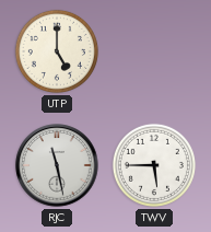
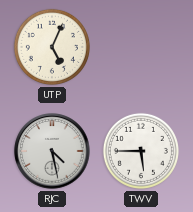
UTP: 5:00 -> 5:04
RJC: 11:28 -> 4:28
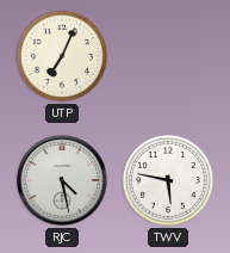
UTP: 5:04 -> 7:04
TWV: 5:45 -> 5:47
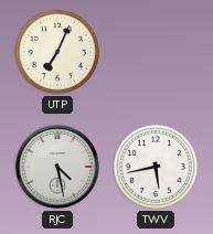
TWV: 5:47 -> 5:43
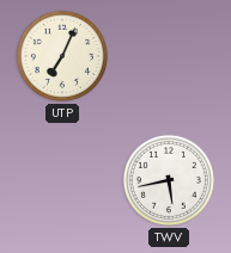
RJC: 4:28 -> none
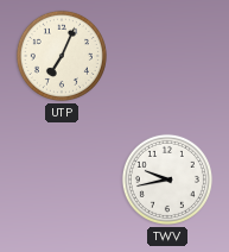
TWV: 5:43 -> 9:43
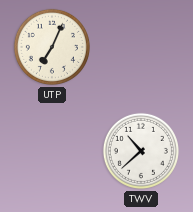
TWV: 9:43 -> 10:38
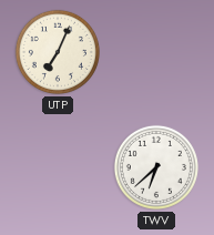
TWV: 10:38 -> 6:38
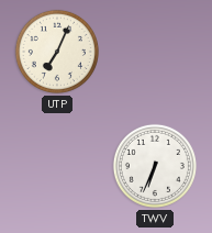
TWV: 6:38 -> 6:34
